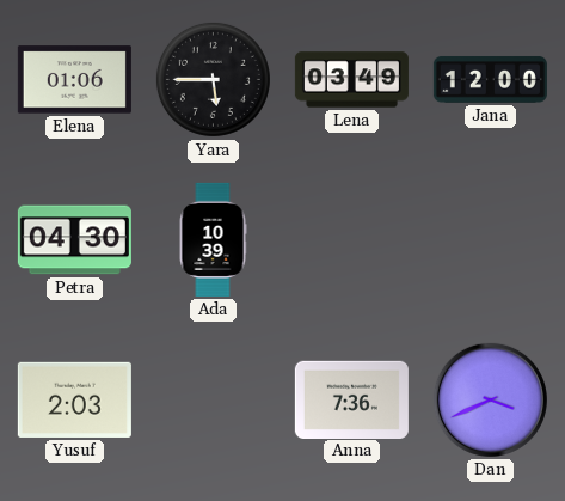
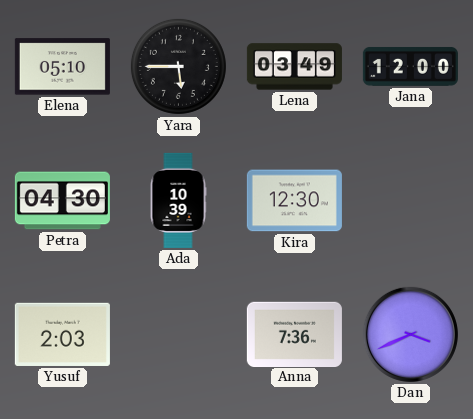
Elena: 01:06 -> 05:10
Kira: none -> 12:30
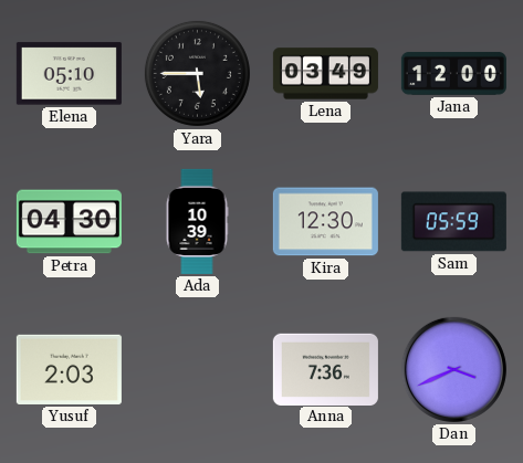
Sam: none -> 05:59
